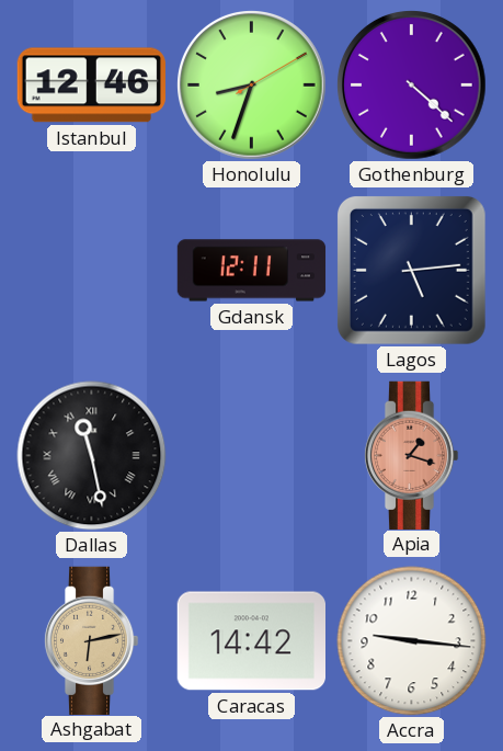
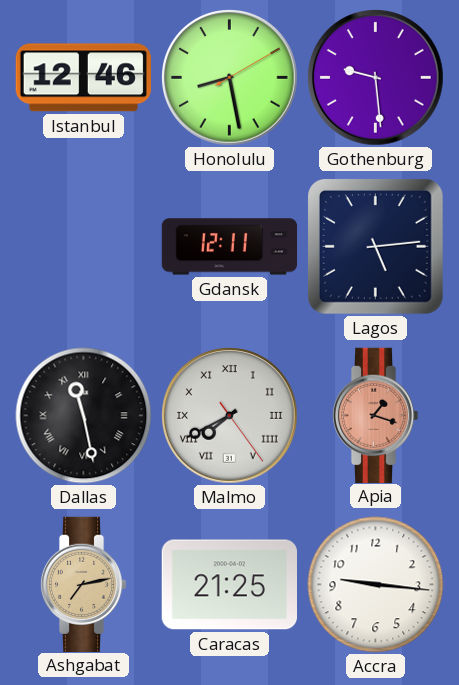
Honolulu: 8:33 -> 8:28
Gothenburg: 4:22 -> 9:29
Malmo: none -> 7:40
Ashgabat: 6:13 -> 7:13
Caracas: 14:42 -> 21:25
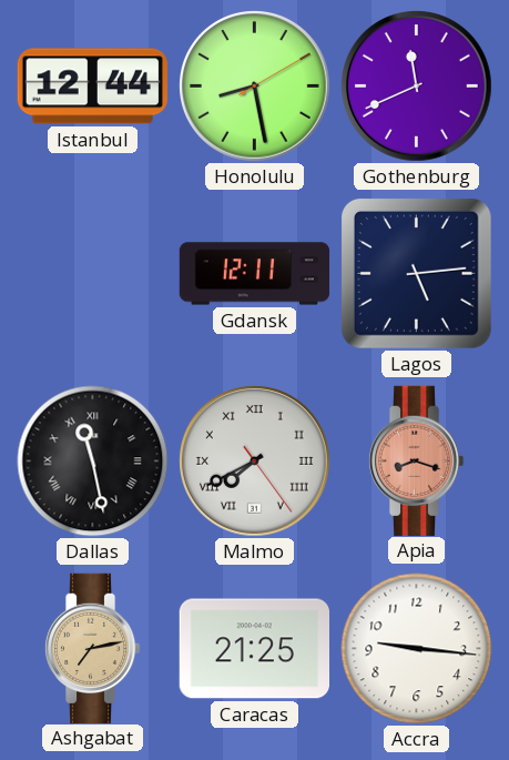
Istanbul: 12:46 -> 12:44
Gothenburg: 9:29 -> 11:41
Apia: 1:18 -> 8:18
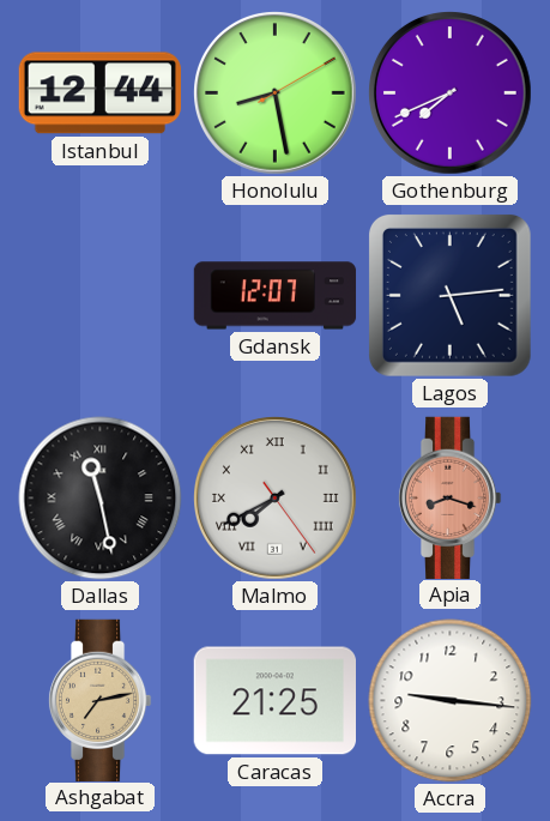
Gothenburg: 11:41 -> 7:41
Gdansk: 12:11 -> 12:07
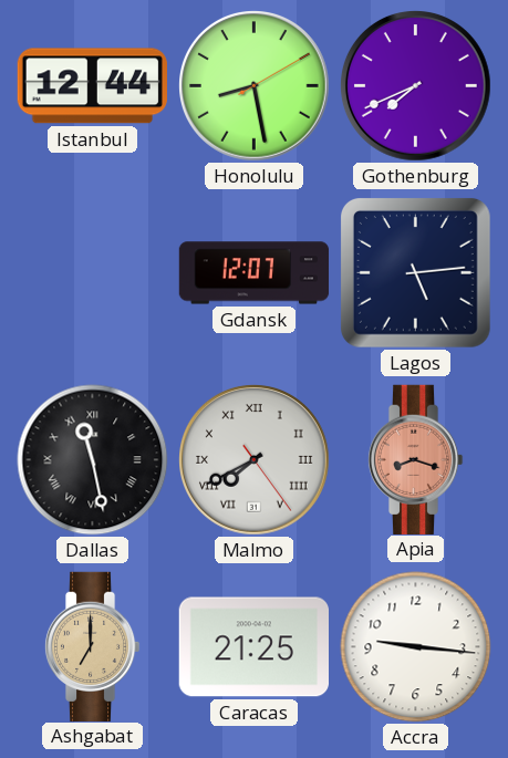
Ashgabat: 7:13 -> 7:00
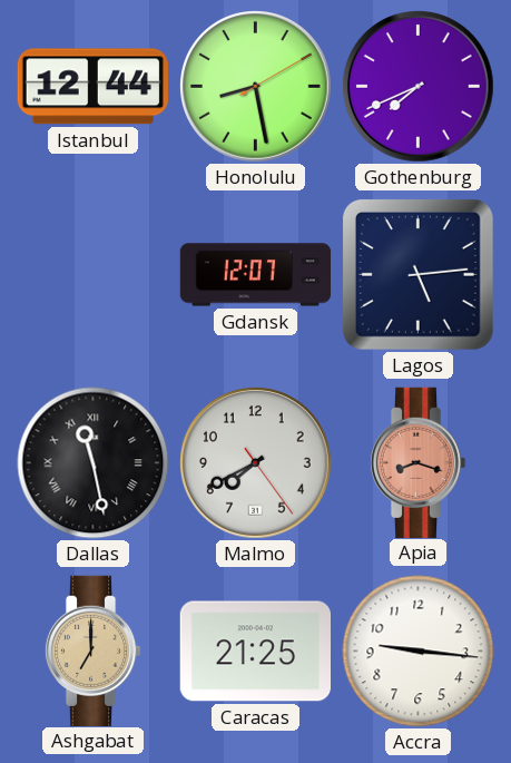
Malmo numerals: Roman -> Arabic
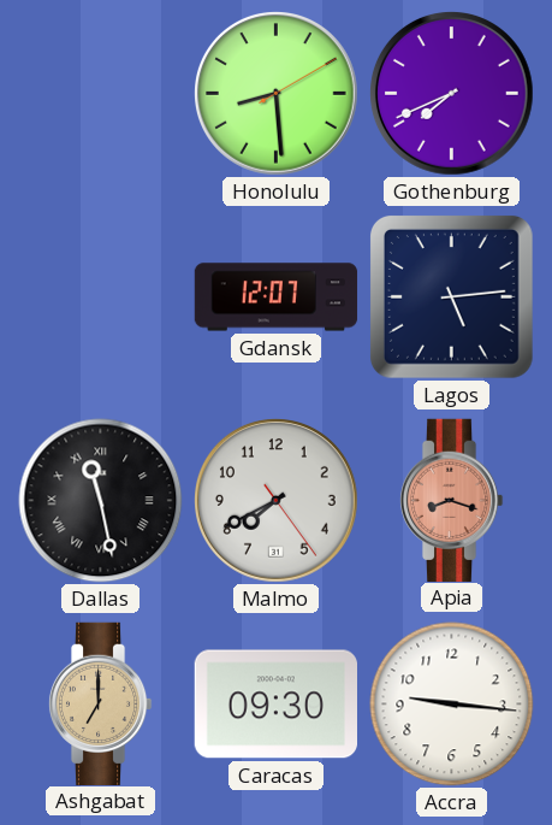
Istanbul: 12:44 -> none
Honolulu: 8:28 -> 8:29
Caracas: 21:25 -> 09:30
